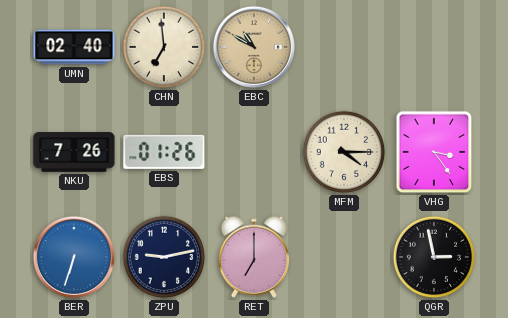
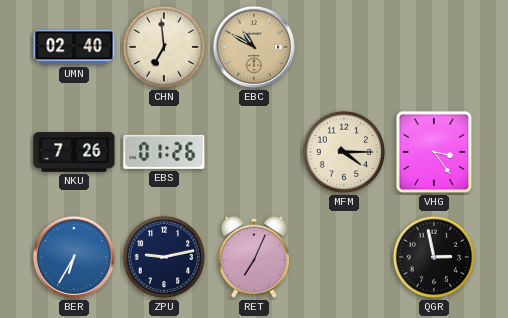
BER: 6:33 -> 6:35
RET: 7:00 -> 7:04
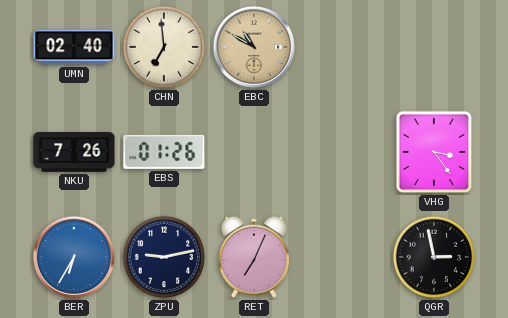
MFM: 4:15 -> none
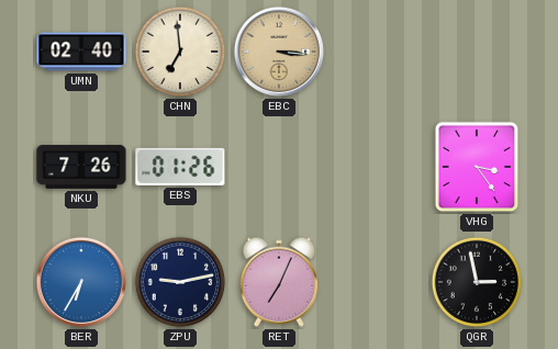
EBC: 10:50 -> 3:16
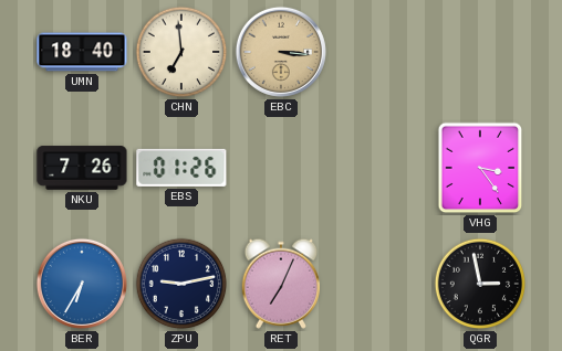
UMN: 02:40 -> 18:40
